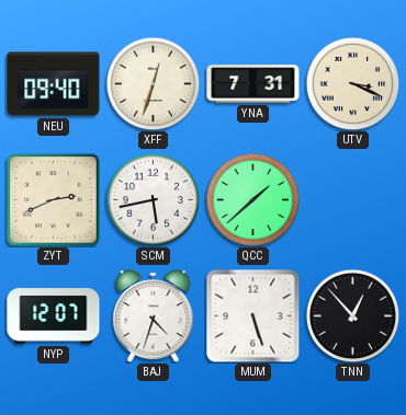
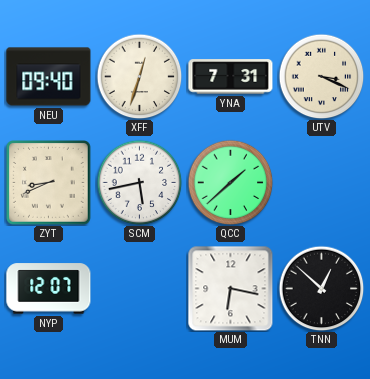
ZYT: 2:41 -> 8:41
BAJ: 4:33 -> none
MUM: 5:27 -> 6:17
TNN: 12:53 -> 12:52
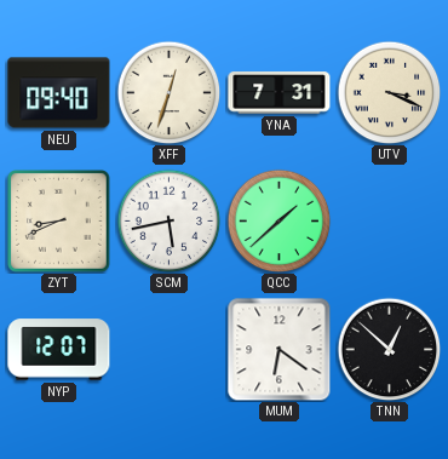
MUM: 6:17 -> 6:21
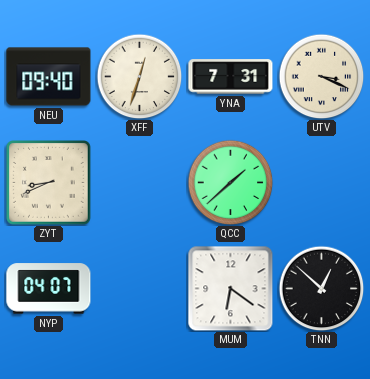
SCM: 5:43 -> none
NYP: 12:07 -> 04:07
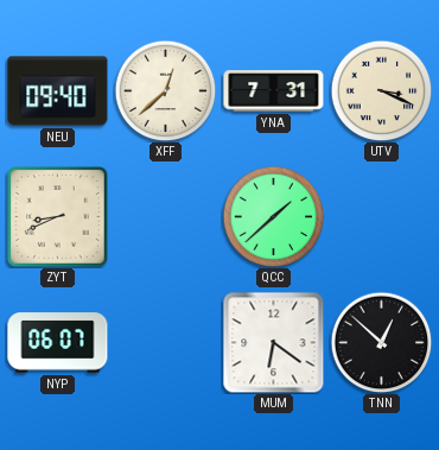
XFF: 12:33 -> 12:38
NYP: 04:07 -> 06:07
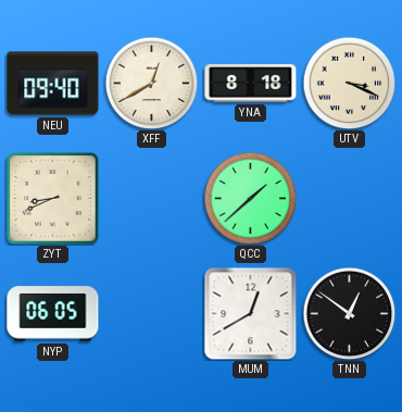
XFF: 12:38 -> 12:40
YNA: 7:31 -> 8:18
NYP: 06:07 -> 06:05
MUM: 6:21 -> 12:40
TNN: 12:52 -> 12:51
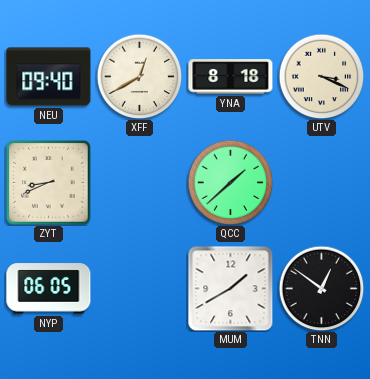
MUM: 12:40 -> 1:40
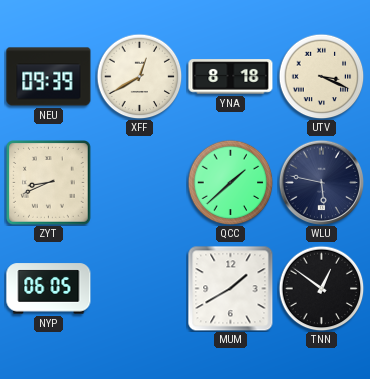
NEU: 09:40 -> 09:39
WLU: none -> 5:47
